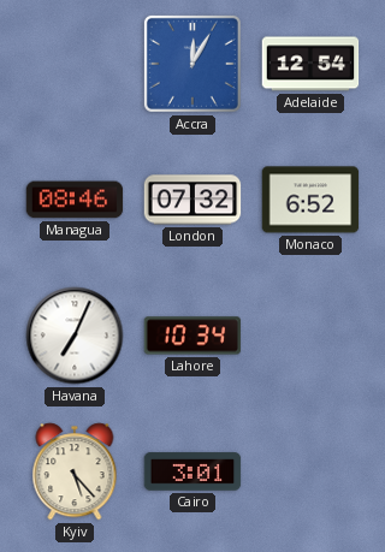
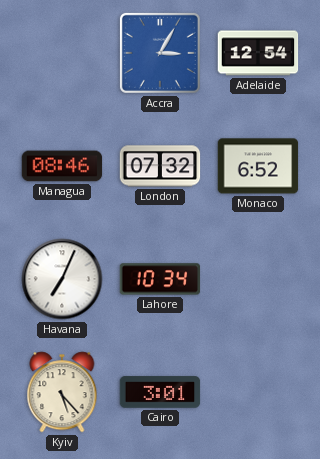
Accra: 12:05 -> 3:05
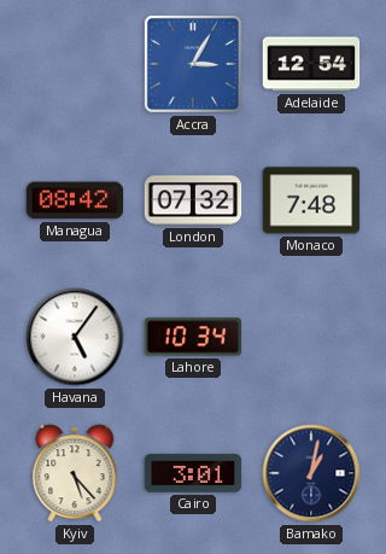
Managua: 08:46 -> 08:42
Monaco: 6:52 -> 7:48
Havana: 7:04 -> 5:06
Bamako: none -> 1:02
